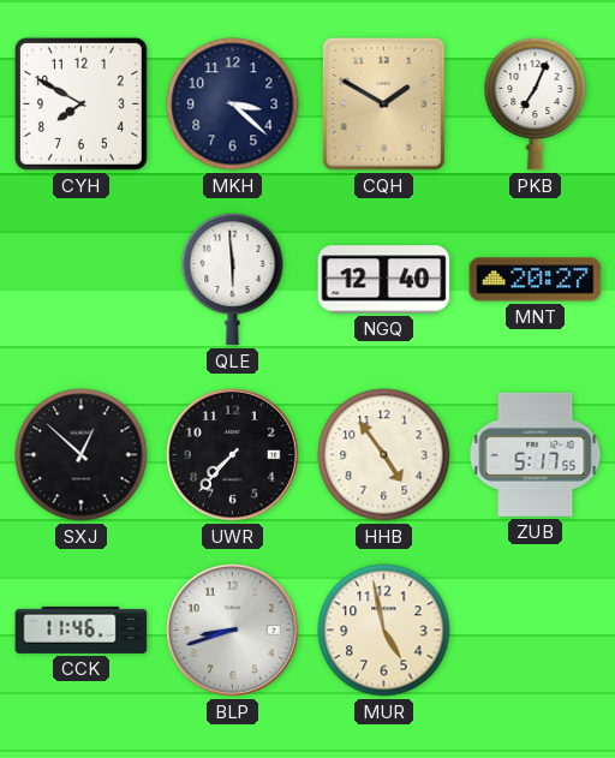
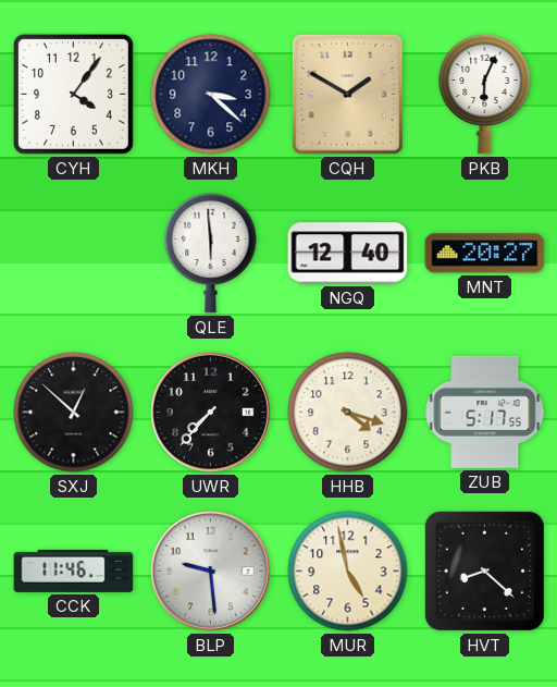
CYH: 7:50 -> 4:06
PKB: 7:04 -> 6:04
HHB: 4:54 -> 4:18
BLP: 8:42 -> 9:29
HVT: none -> 8:22
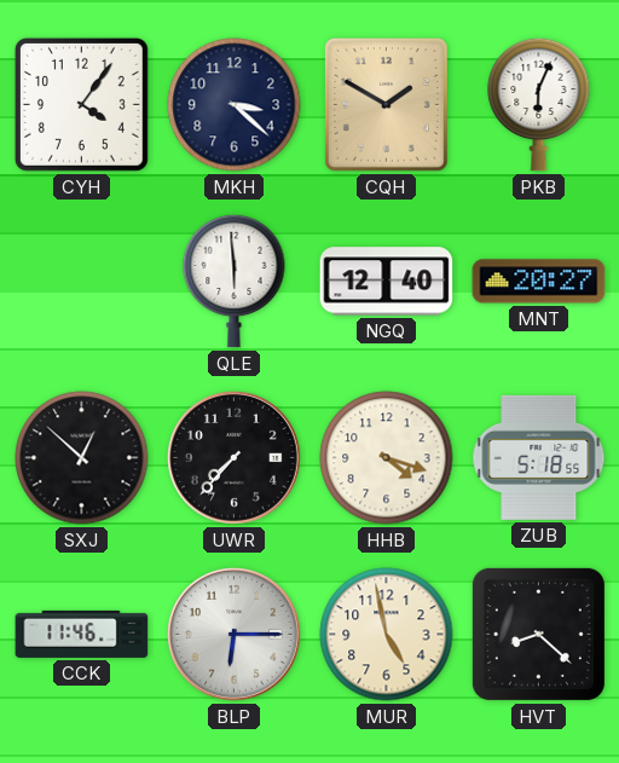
ZUB: 5:17 -> 5:18
BLP: 9:29 -> 6:15
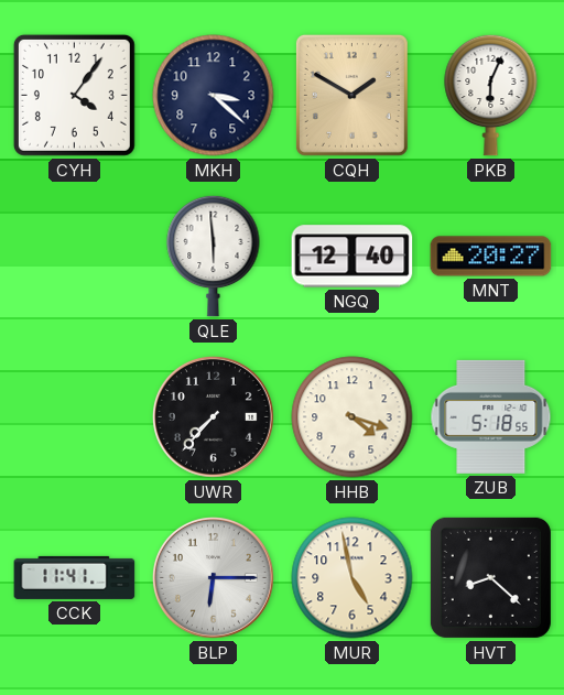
SXJ: 12:52 -> none
CCK: 11:46 -> 11:41
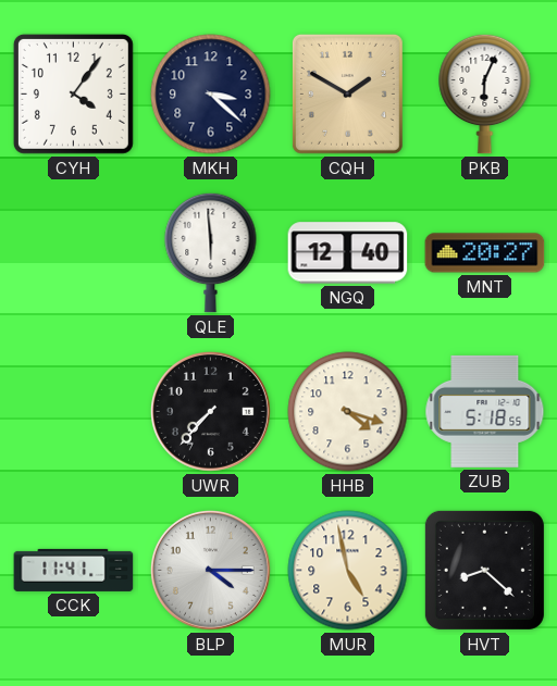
BLP: 6:15 -> 4:15
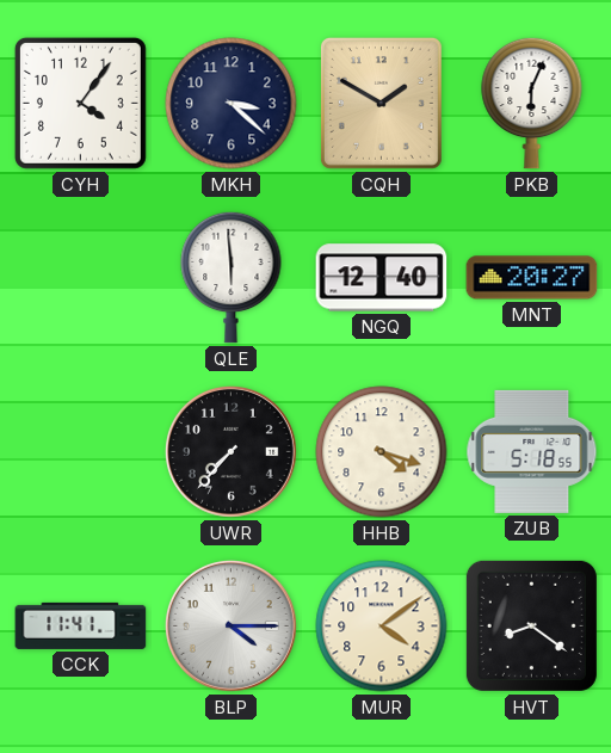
MUR: 4:58 -> 4:09
HVT: 8:22 -> 8:21
